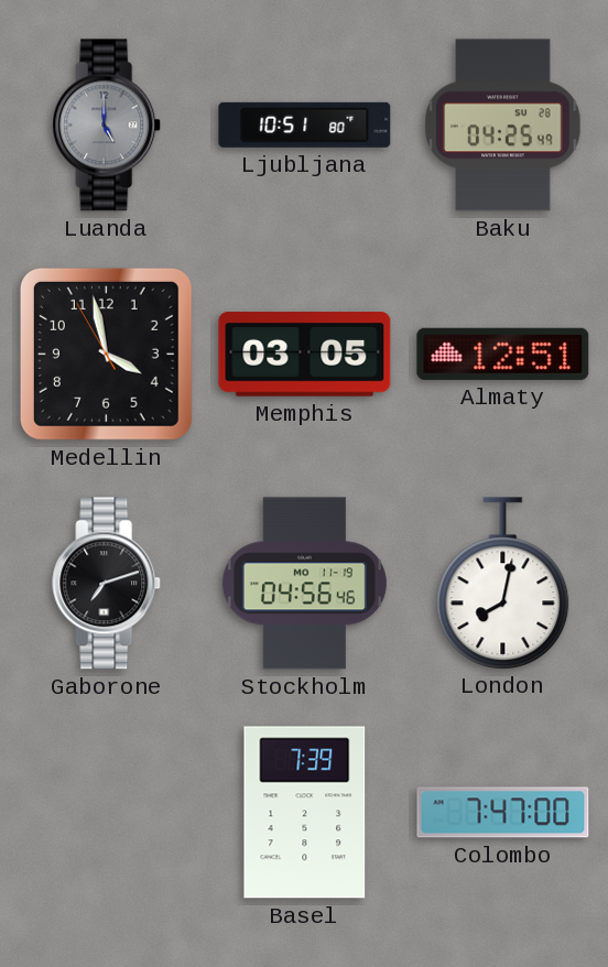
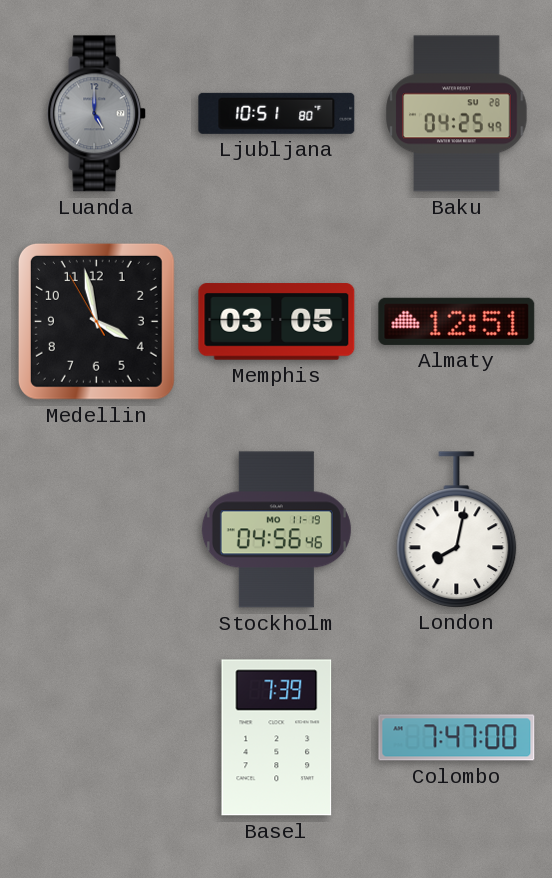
Gaborone: 7:12 -> none
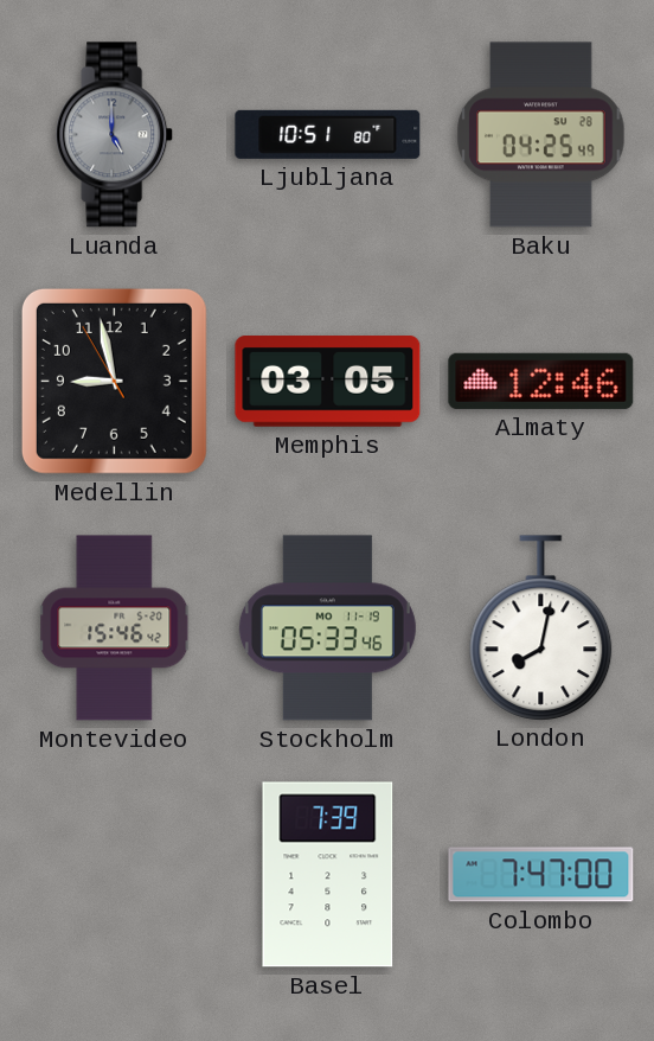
Medellin: 3:57 -> 8:57
Almaty: 12:51 -> 12:46
Montevideo: none -> 15:46
Stockholm: 04:56 -> 05:33
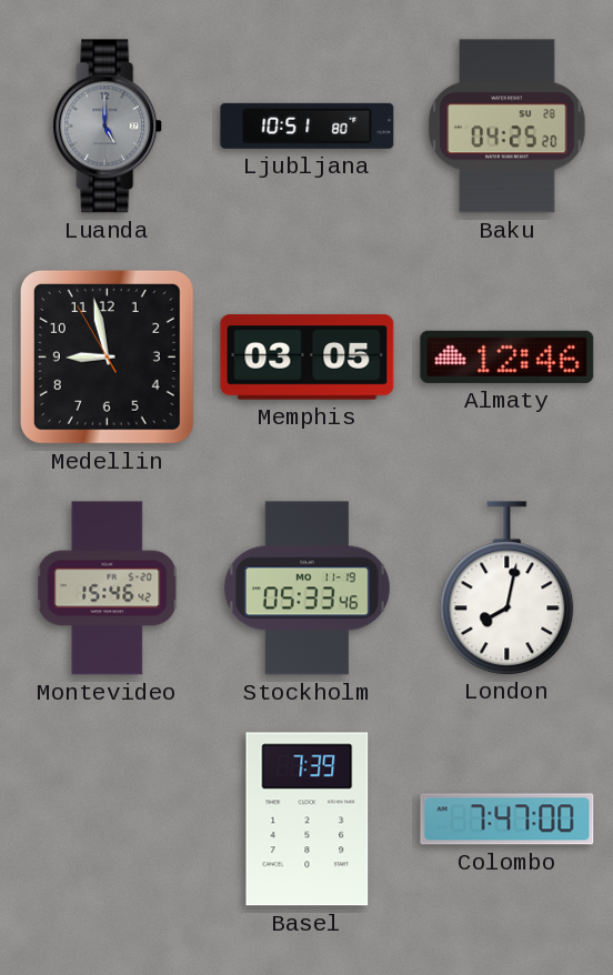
Baku: 04:25:49 -> 04:25:20
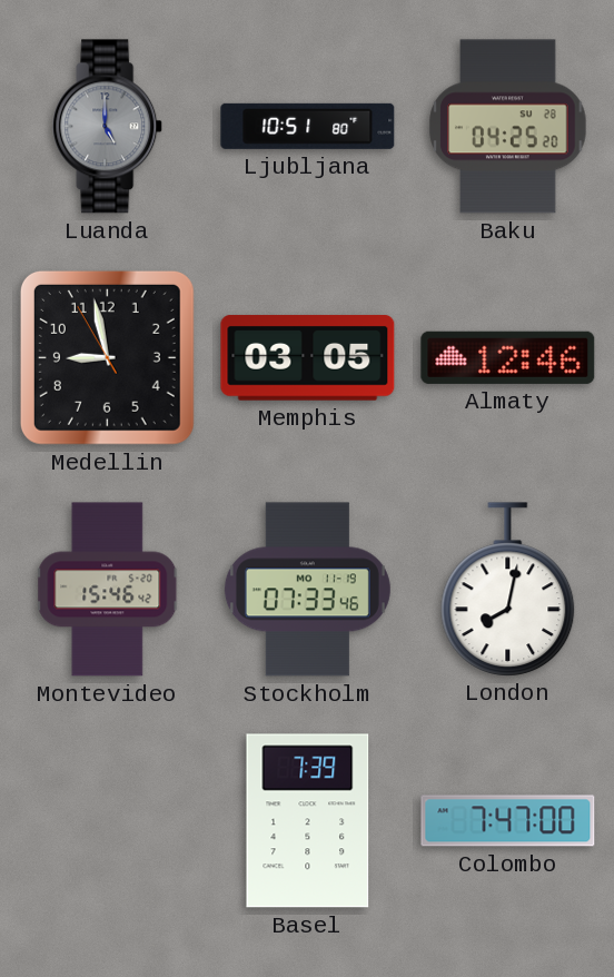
Stockholm: 05:33 -> 07:33
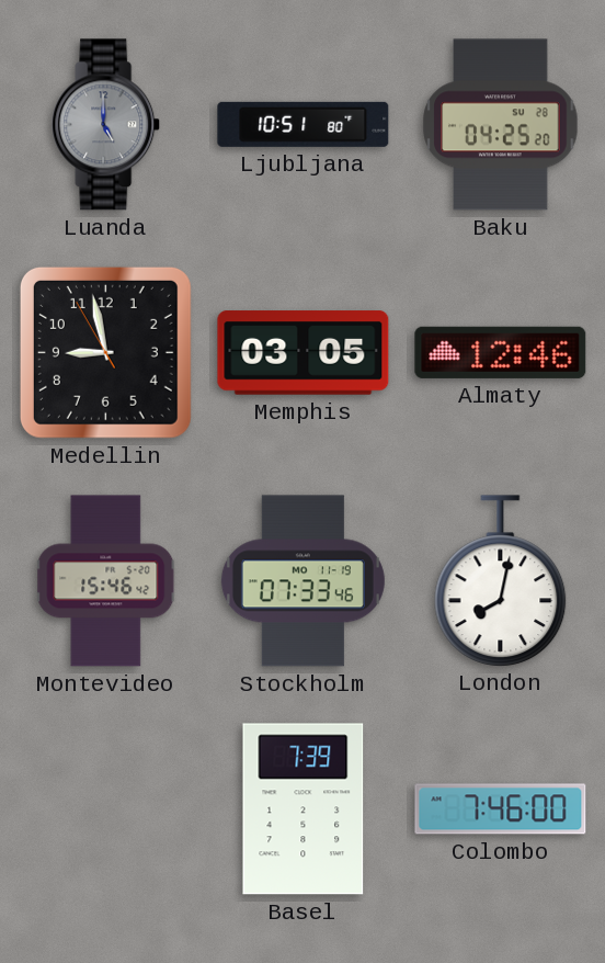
Colombo: 7:47 -> 7:46
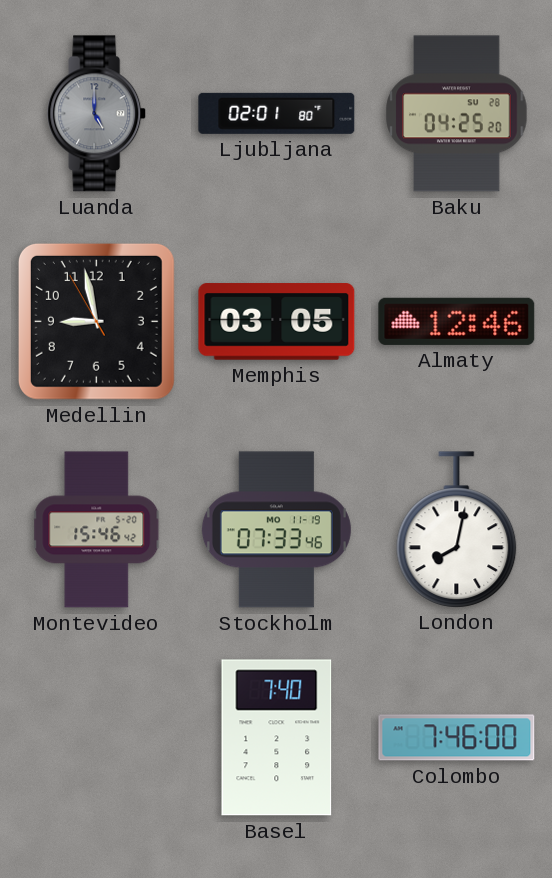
Ljubljana: 10:51 -> 02:01
Basel: 7:39 -> 7:40
